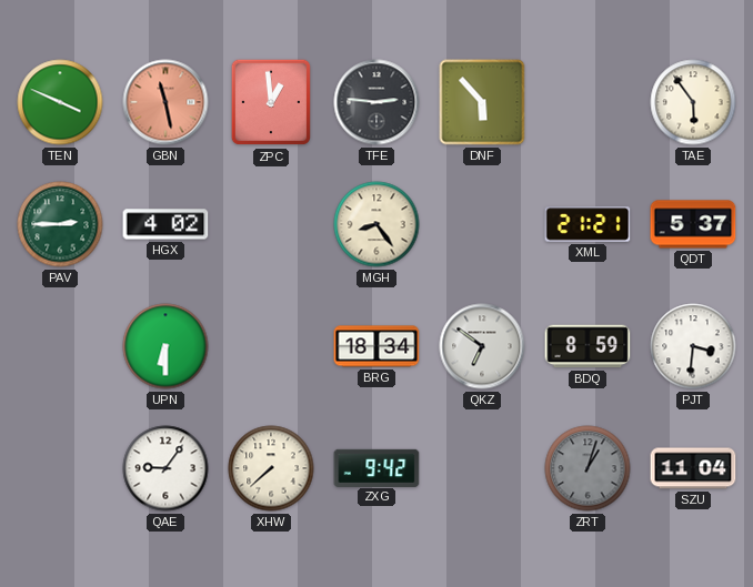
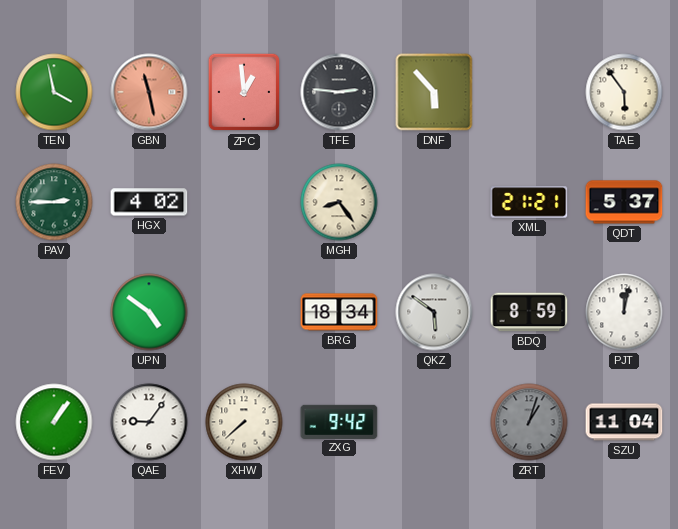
TEN: 3:49 -> 3:58
UPN: 6:30 -> 4:51
QKZ: 6:51 -> 5:51
PJT: 3:31 -> 12:02
FEV: none -> 1:06
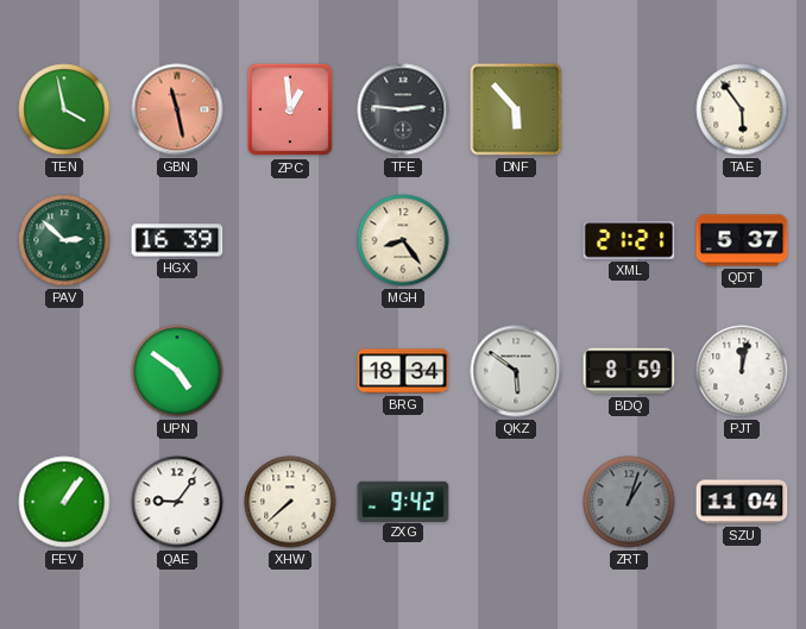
PAV: 2:45 -> 2:52
HGX: 4:02 -> 16:39
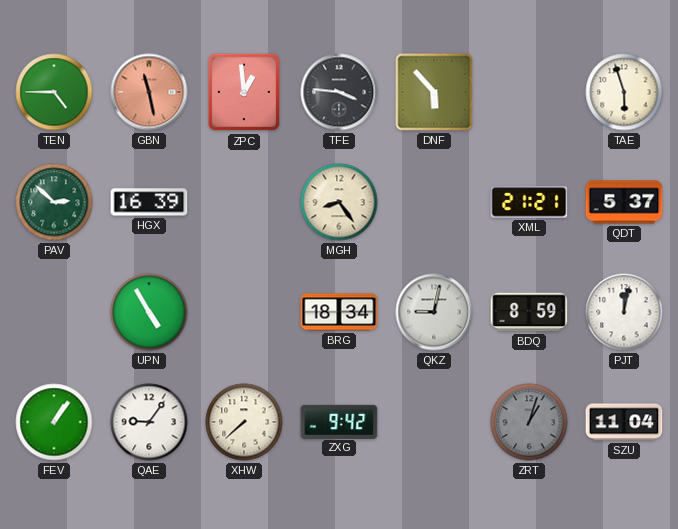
TEN: 3:58 -> 4:45
TFE: 2:46 -> 3:46
TAE: 5:54 -> 5:57
UPN: 4:51 -> 4:55
QKZ: 5:51 -> 9:02
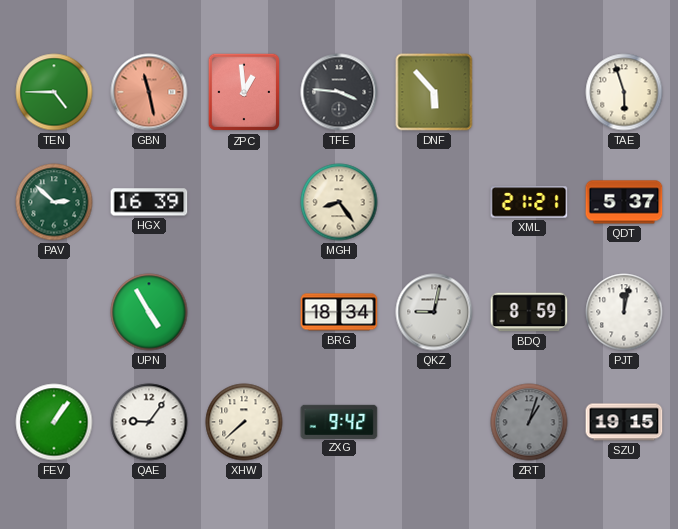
SZU: 11:04 -> 19:15
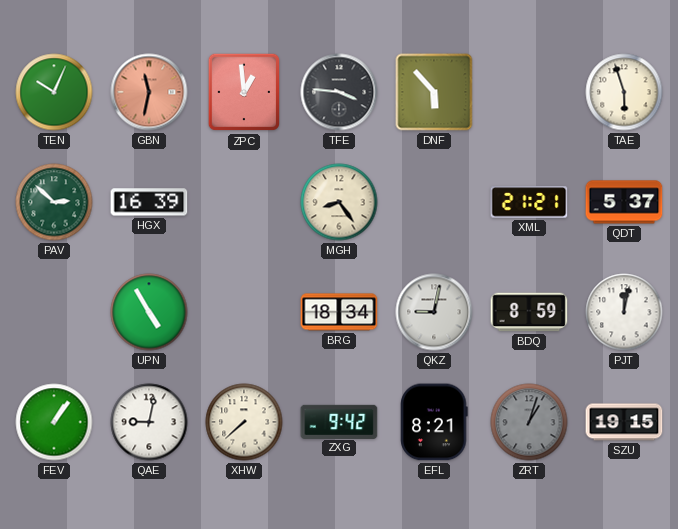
TEN: 4:45 -> 10:04
GBN: 11:28 -> 11:32
QAE: 9:06 -> 9:02
EFL: none -> 8:21
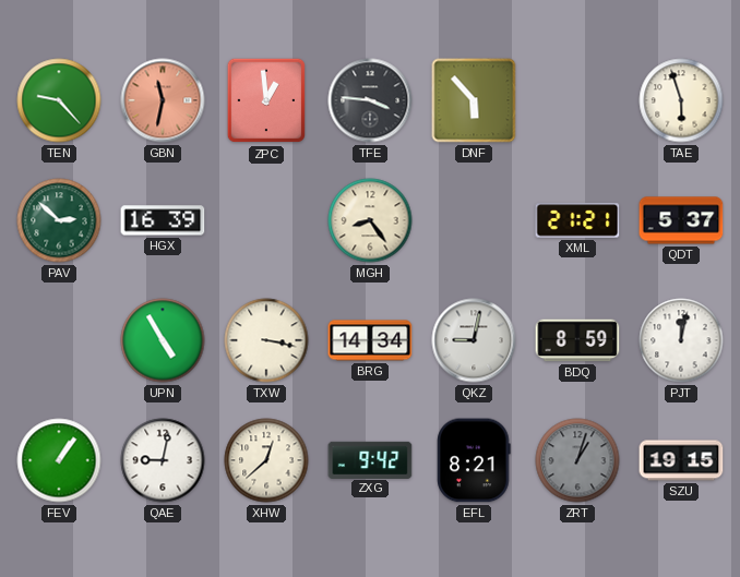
TEN: 10:04 -> 9:23
TXW: none -> 3:17
BRG: 18:34 -> 14:34
XHW: 7:38 -> 12:38
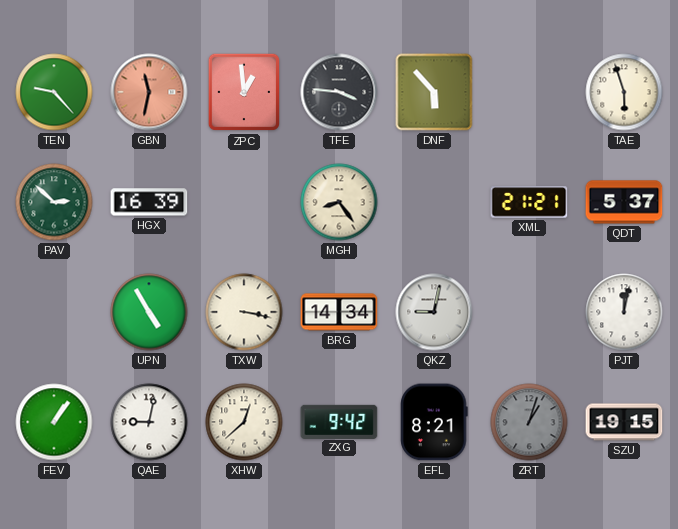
BDQ: 8:59 -> none
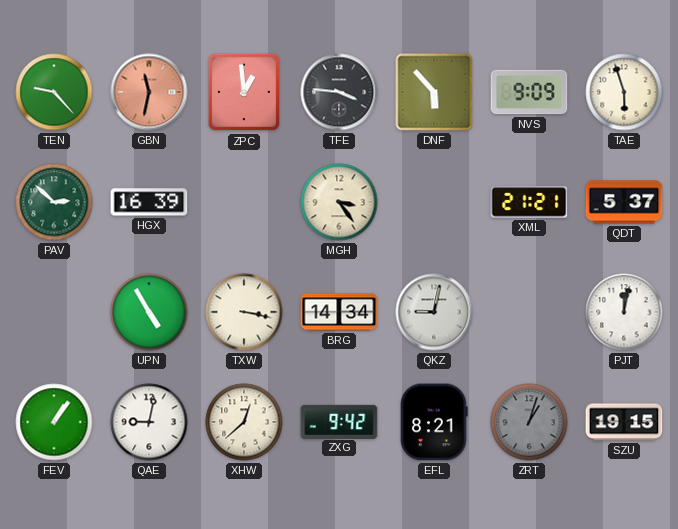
NVS: none -> 9:09
MGH: 8:24 -> 3:24
